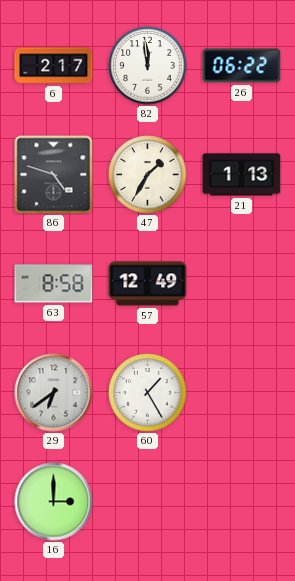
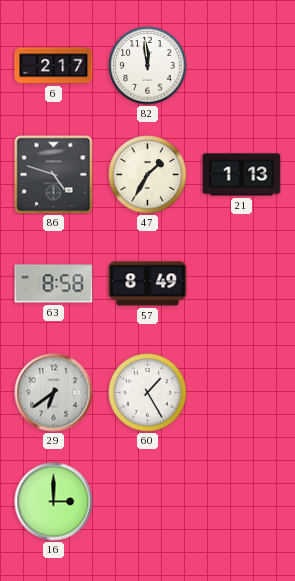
26: 06:22 -> none
57: 12:49 -> 8:49
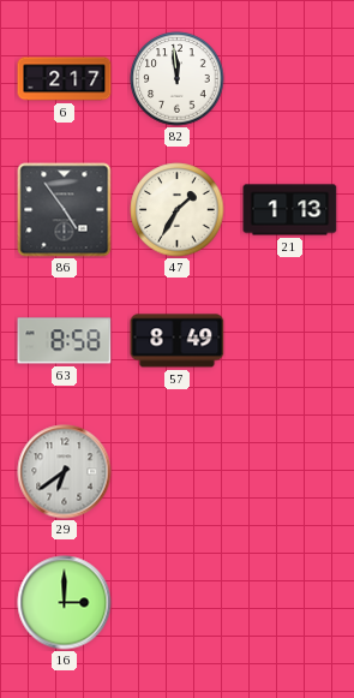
86: 4:48 -> 4:54
60: 1:25 -> none
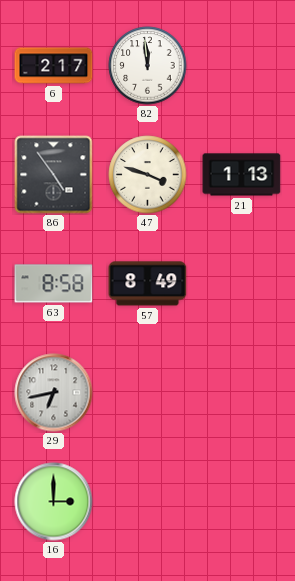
47: 1:35 -> 3:48
29: 6:39 -> 6:43
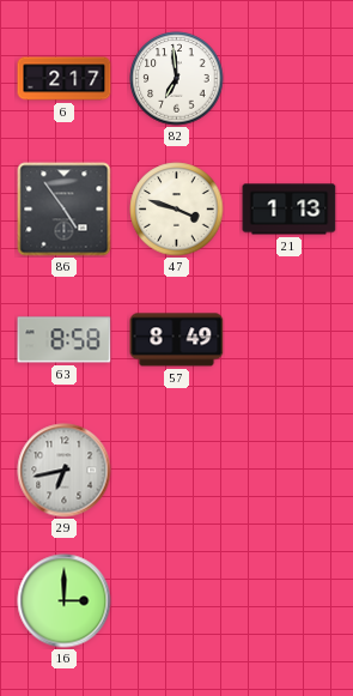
82: 11:59 -> 6:59
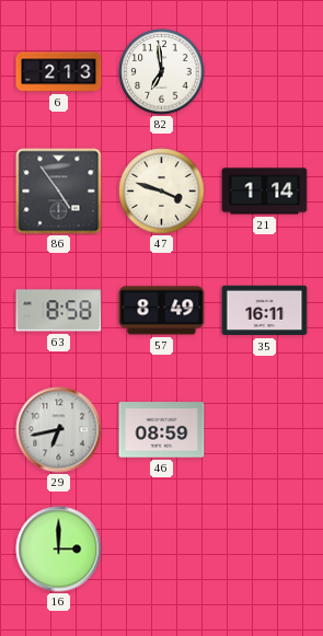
6: 2:17 -> 2:13
21: 1:13 -> 1:14
35: none -> 16:11
46: none -> 08:59
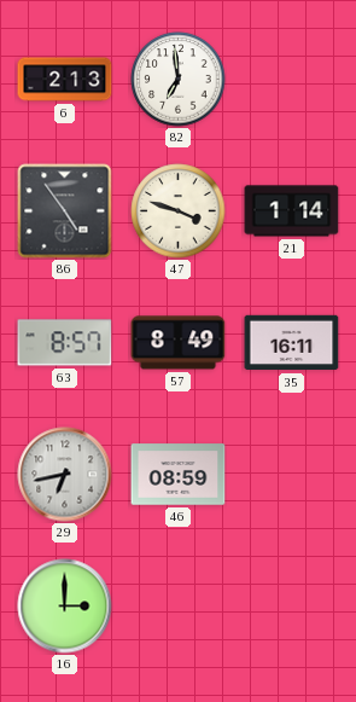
63: 8:58 -> 8:57
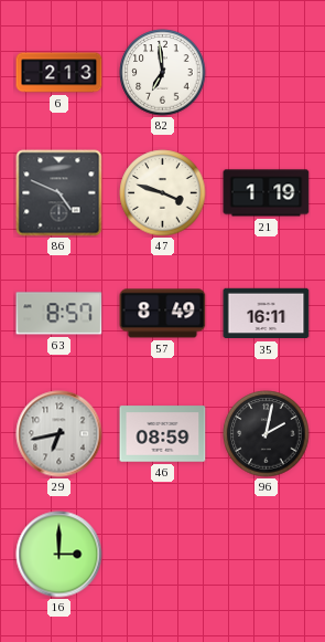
86: 4:54 -> 4:49
21: 1:14 -> 1:19
96: none -> 2:02
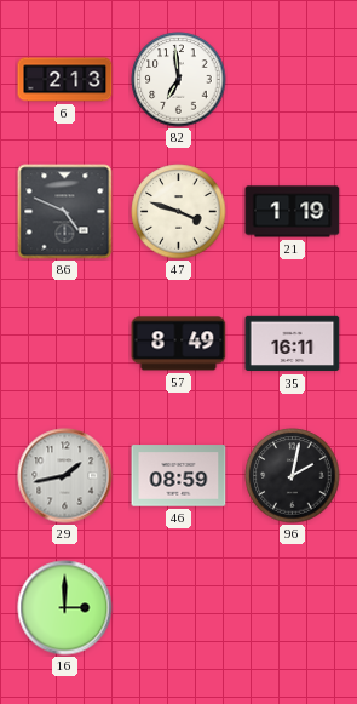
63: 8:57 -> none
29: 6:43 -> 1:43
